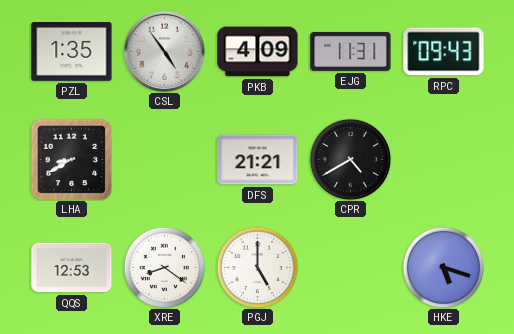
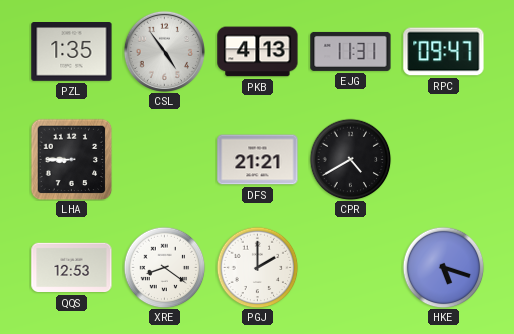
PKB: 4:09 -> 4:13
RPC: 09:43 -> 09:47
LHA: 8:40 -> 8:45
PGJ: 5:00 -> 2:00
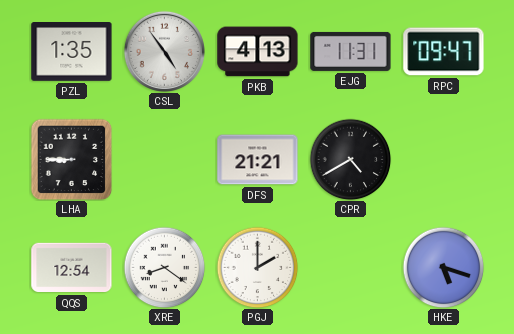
QQS: 12:53 -> 12:54
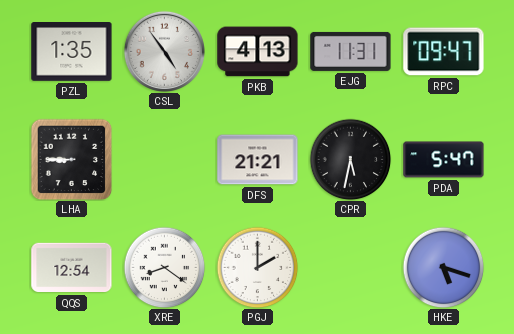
CPR: 4:40 -> 5:32
PDA: none -> 5:47
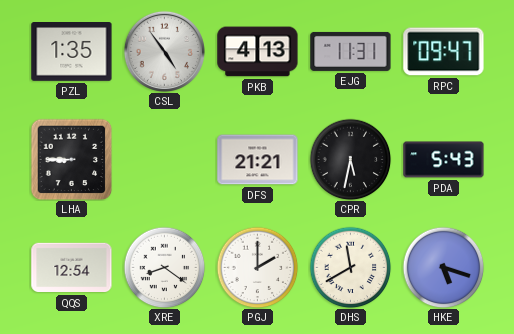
PDA: 5:47 -> 5:43
DHS: none -> 11:40
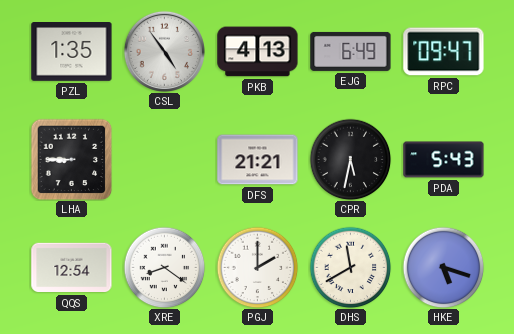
EJG: 11:31 -> 6:49
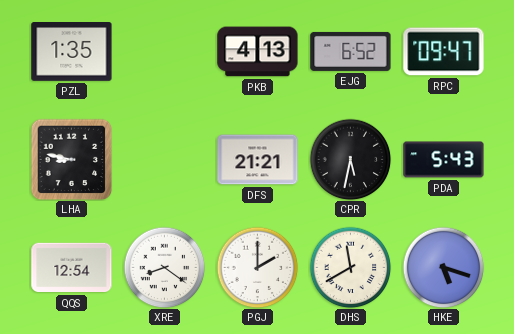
CSL: 4:54 -> none
EJG: 6:49 -> 6:52
LHA: 8:45 -> 8:47
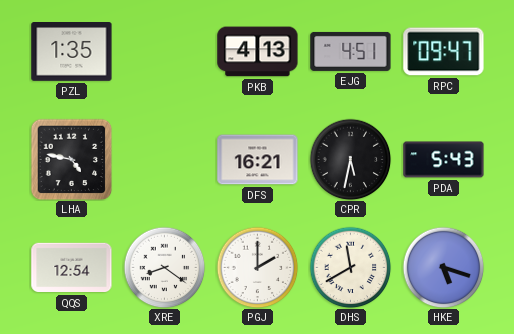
EJG: 6:52 -> 4:51
LHA: 8:47 -> 4:47
DFS: 21:21 -> 16:21
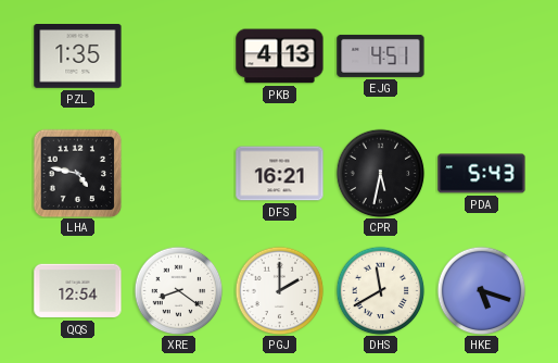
RPC: 09:47 -> none
